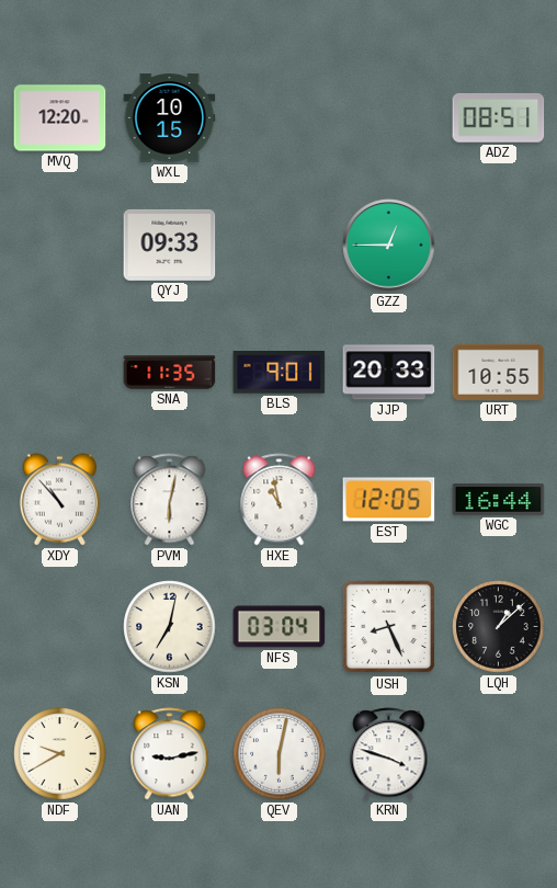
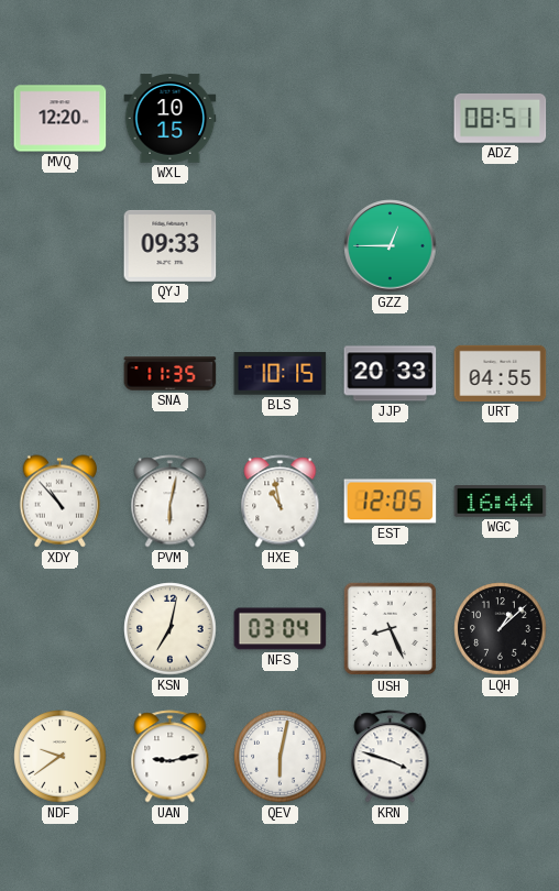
BLS: 9:01 -> 10:15
URT: 10:55 -> 04:55
NDF: 9:40 -> 9:39
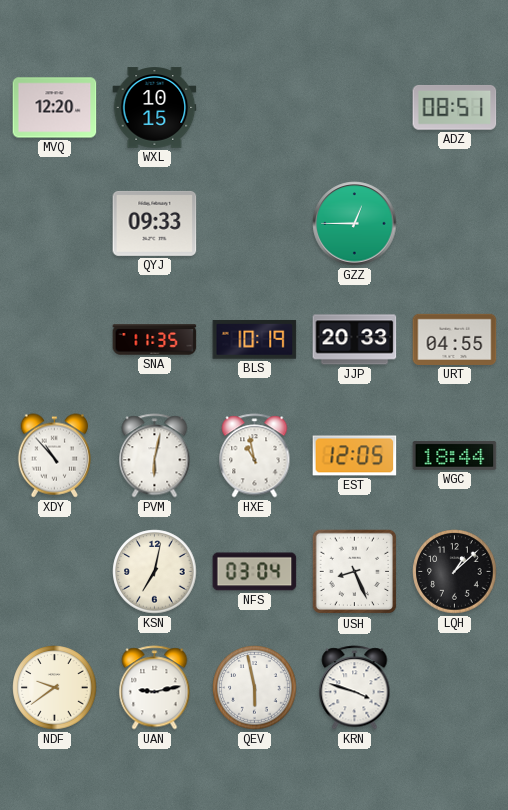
BLS: 10:15 -> 10:19
WGC: 16:44 -> 18:44
QEV: 6:02 -> 5:58
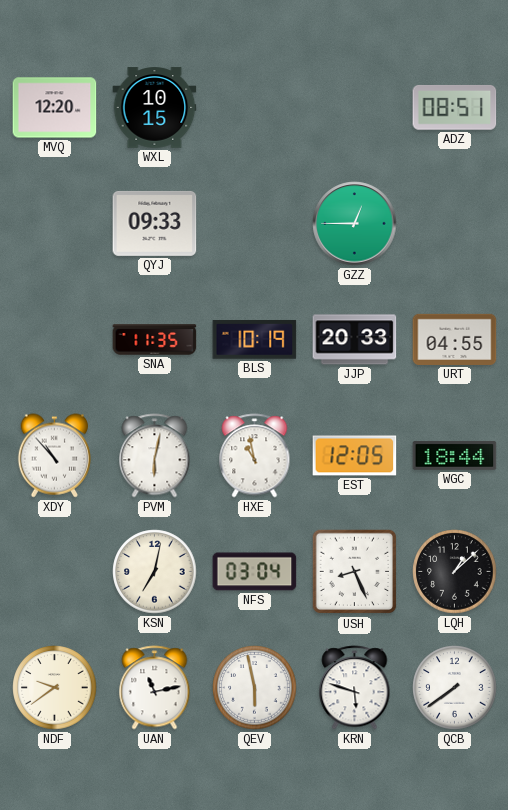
UAN: 9:13 -> 11:13
KRN: 3:48 -> 5:48
QCB: none -> 7:39
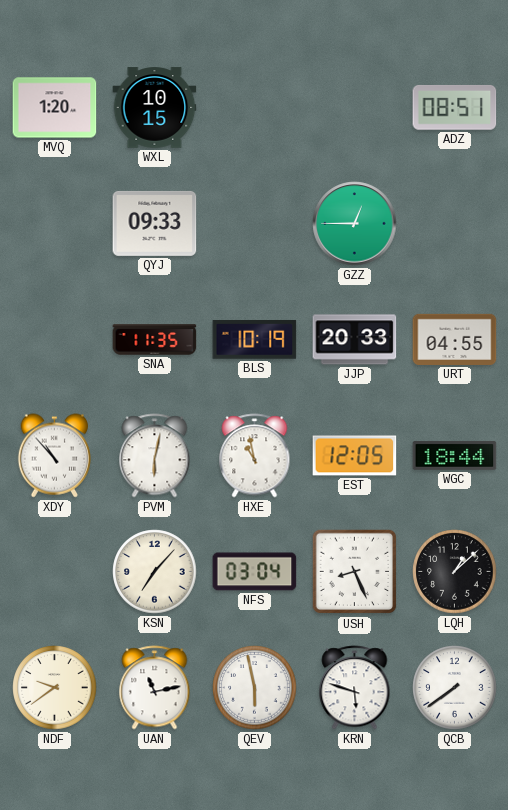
MVQ: 12:20 -> 1:20
KSN: 7:02 -> 7:07
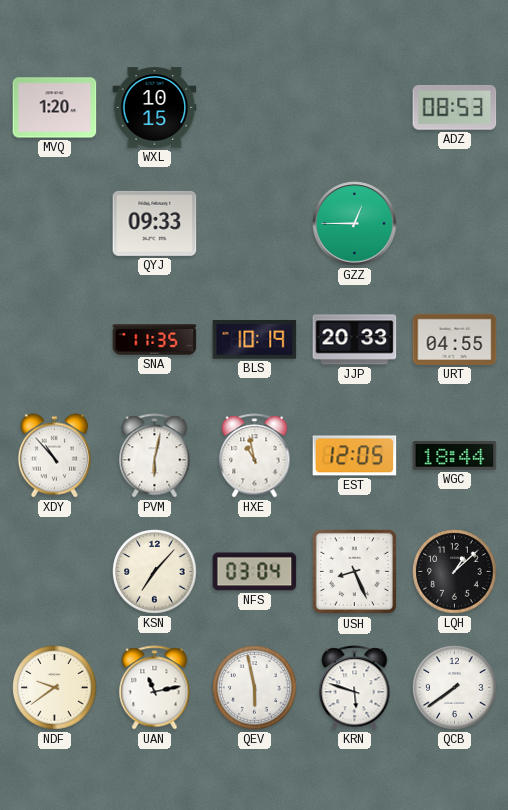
ADZ: 08:51 -> 08:53
